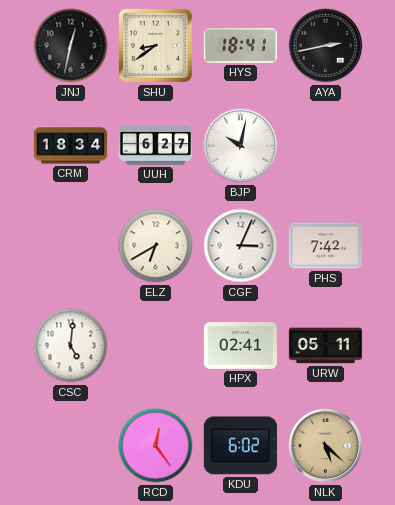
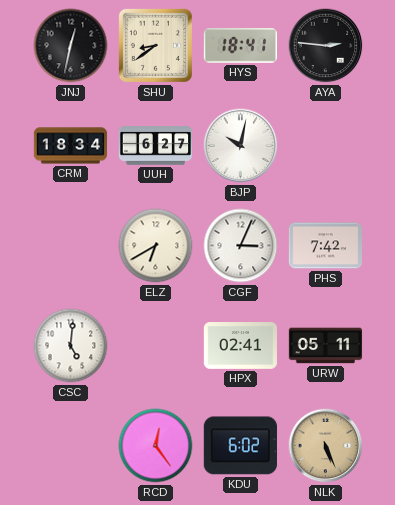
AYA: 2:43 -> 2:46
NLK: 5:22 -> 5:26
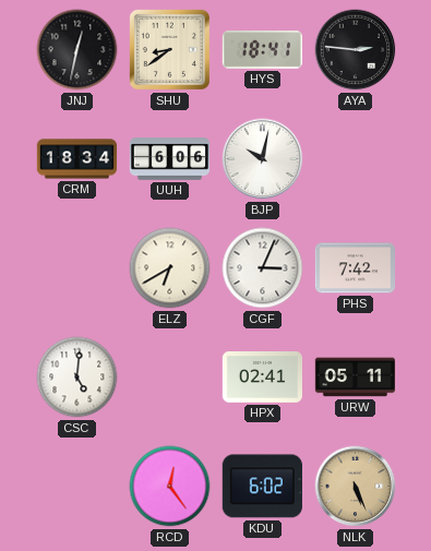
UUH: 6:27 -> 6:06
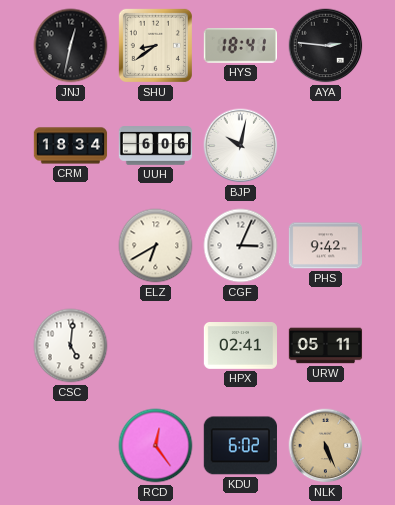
PHS: 7:42 -> 9:42
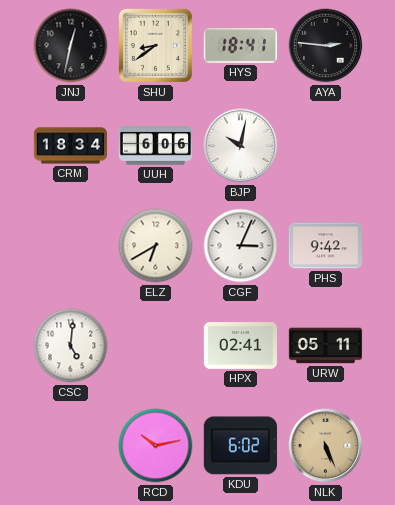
RCD: 12:24 -> 10:13
